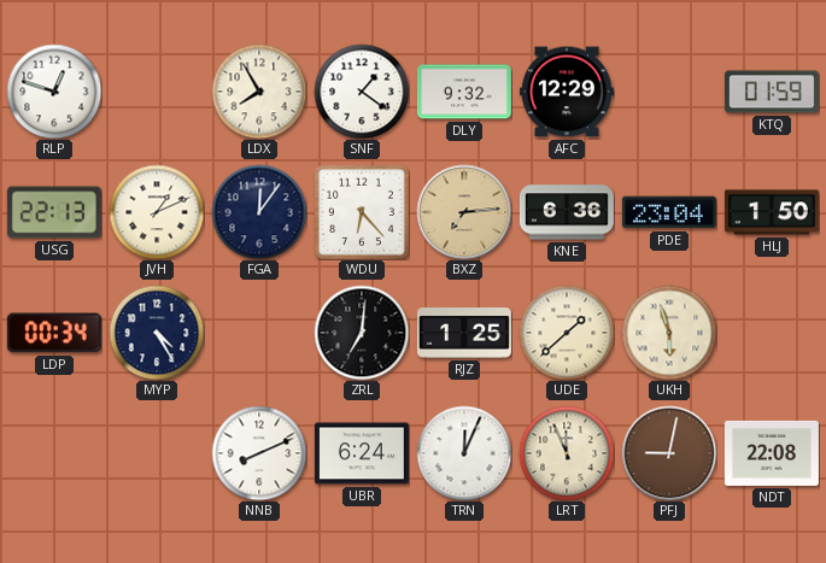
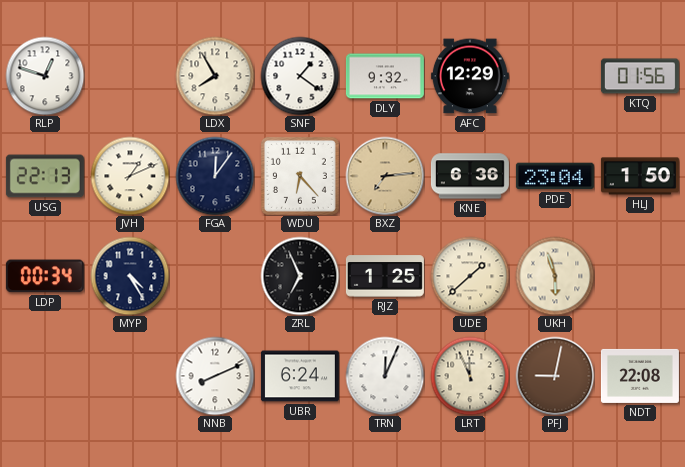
KTQ: 01:59 -> 01:56
ZRL: 7:01 -> 6:56
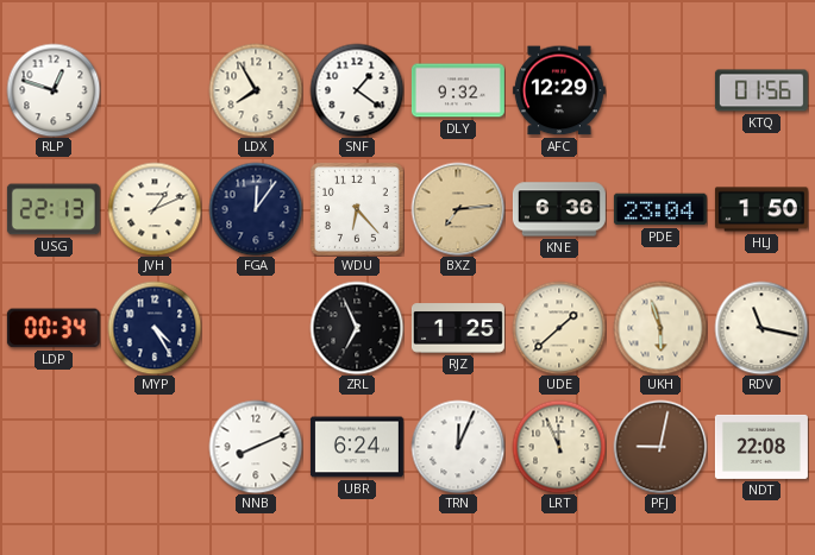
RDV: none -> 11:17
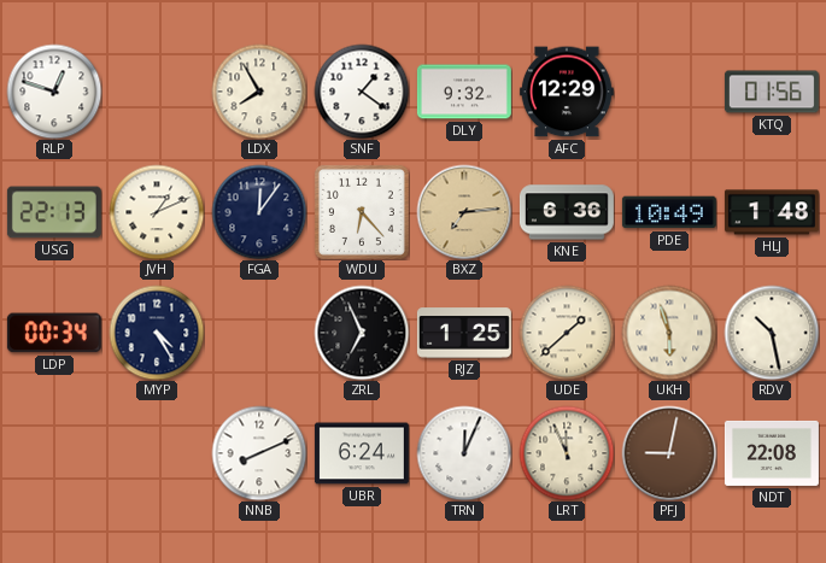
PDE: 23:04 -> 10:49
HLJ: 1:50 -> 1:48
RDV: 11:17 -> 10:28
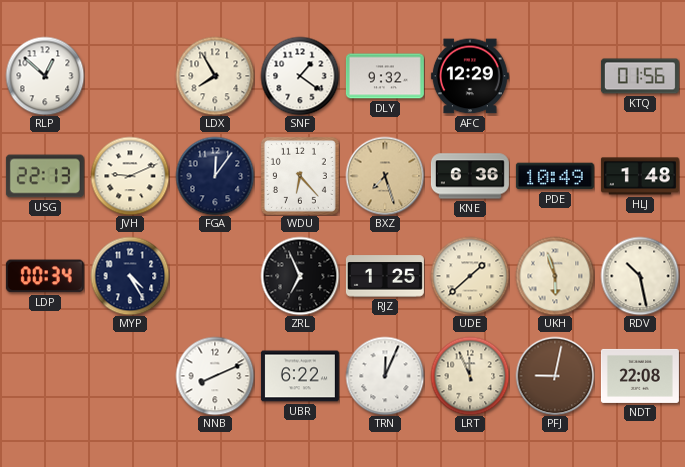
RLP: 12:48 -> 12:52
JVH: 1:11 -> 9:11
BXZ: 7:14 -> 7:27
UBR: 6:24 -> 6:22
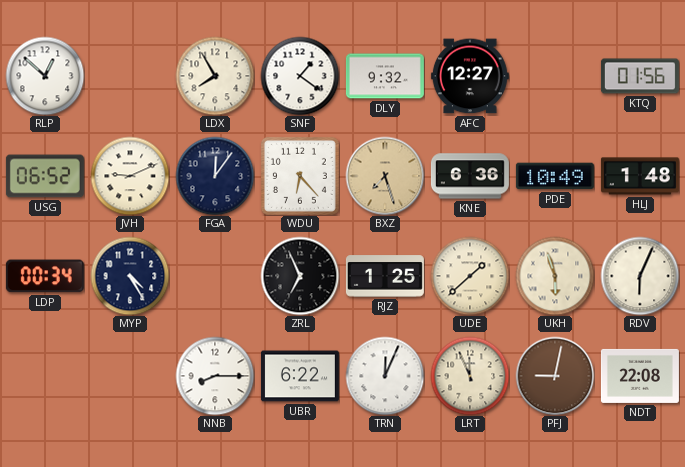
AFC: 12:29 -> 12:27
USG: 22:13 -> 06:52
RDV: 10:28 -> 6:04
NNB: 8:11 -> 8:15
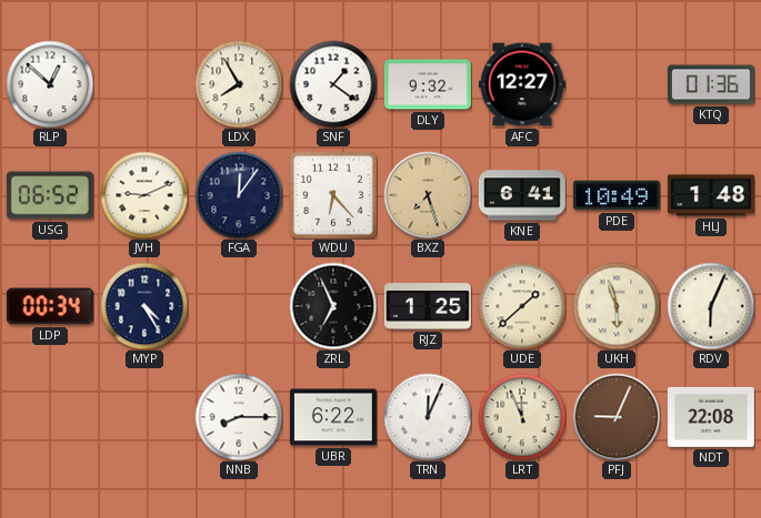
KTQ: 01:56 -> 01:36
KNE: 6:36 -> 6:41
PFJ: 9:02 -> 9:04
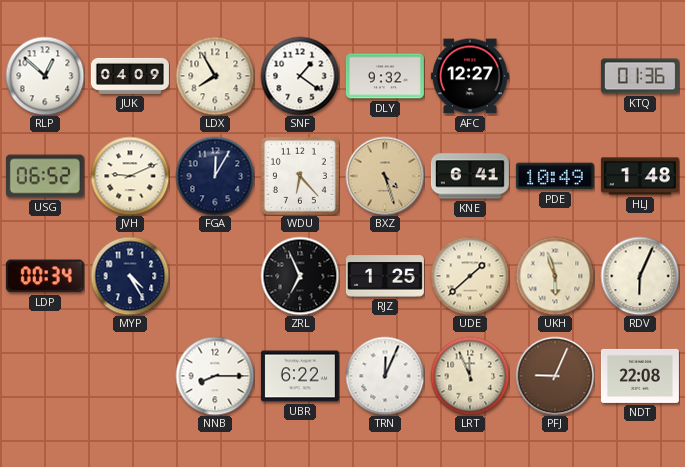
JUK: none -> 04:09
FGA: 12:06 -> 12:05
BXZ: 7:27 -> 4:27
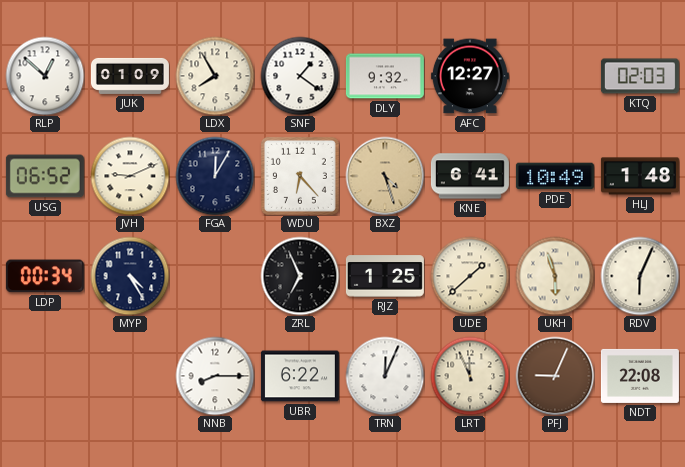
JUK: 04:09 -> 01:09
KTQ: 01:36 -> 02:03
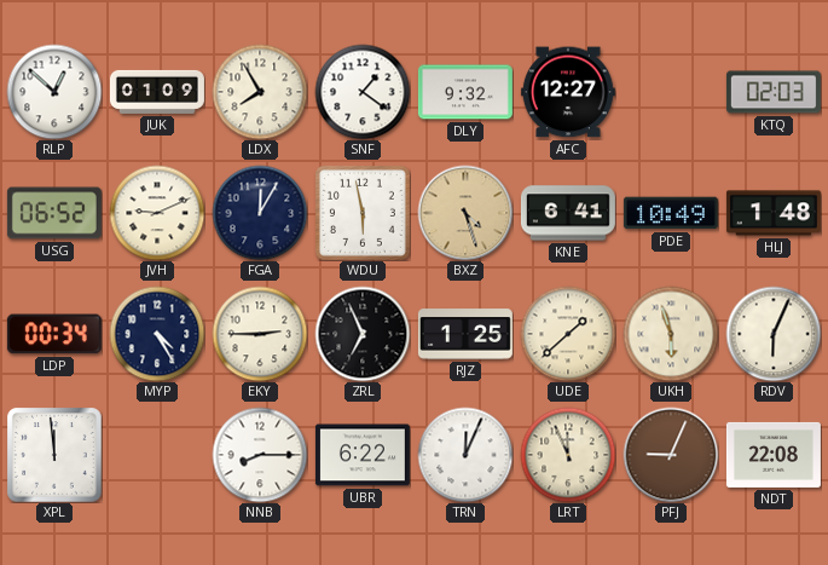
WDU: 6:23 -> 5:58
EKY: none -> 2:45
XPL: none -> 11:59
